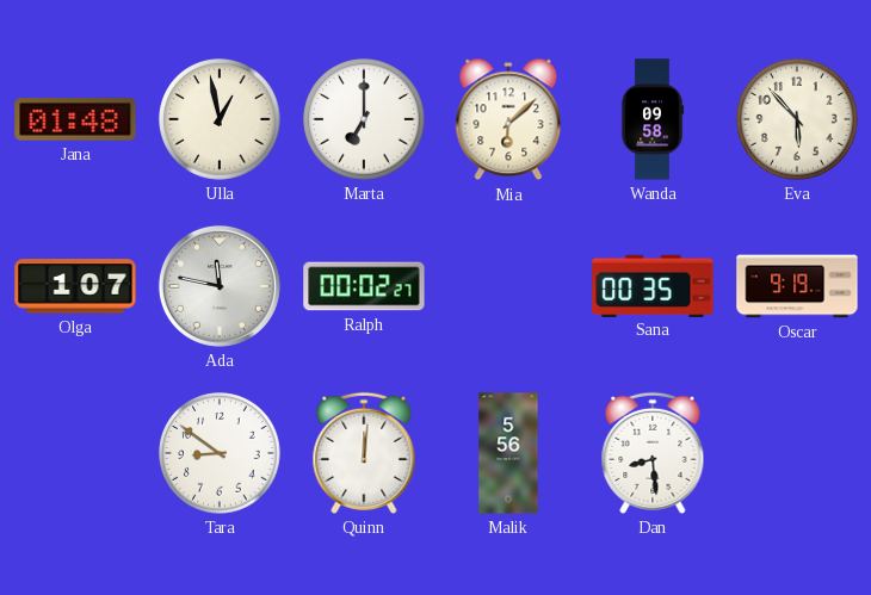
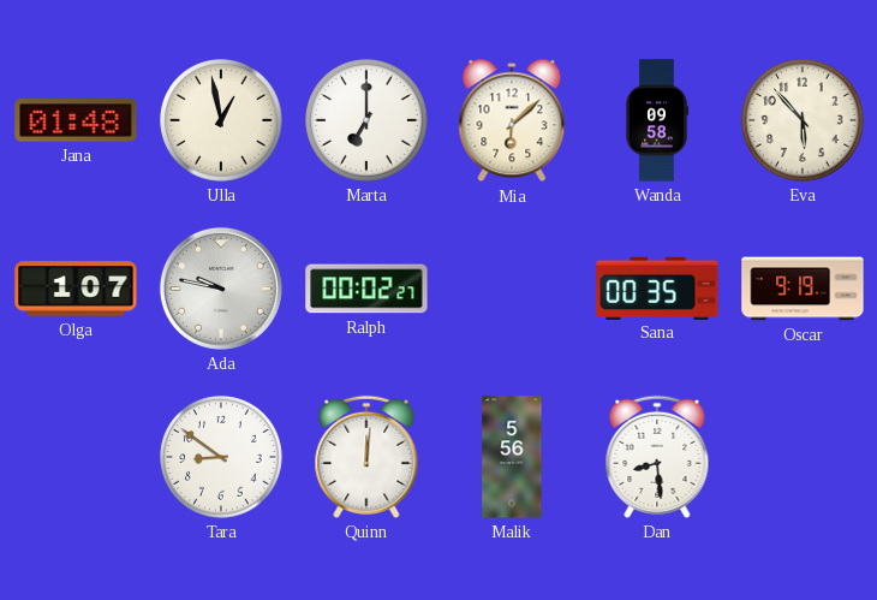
Ada: 11:47 -> 9:47
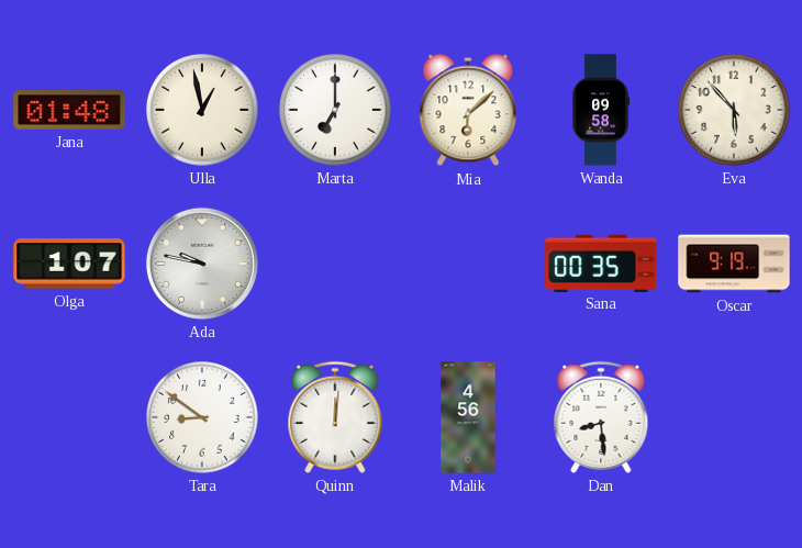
Ralph: 00:02 -> none
Malik: 5:56 -> 4:56
